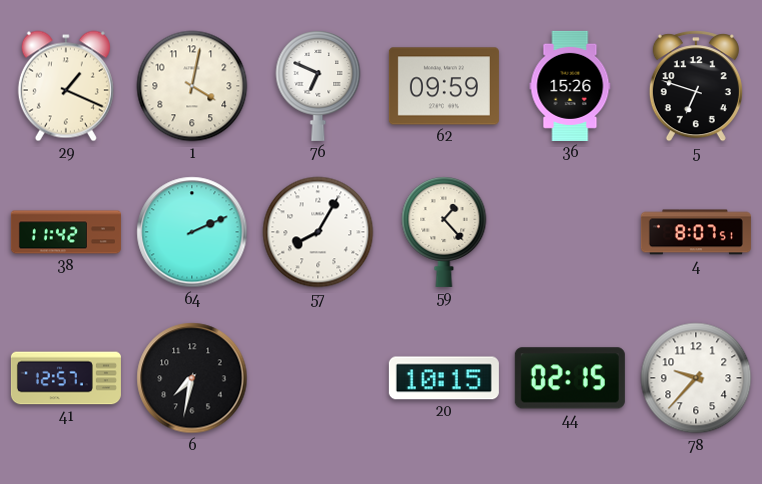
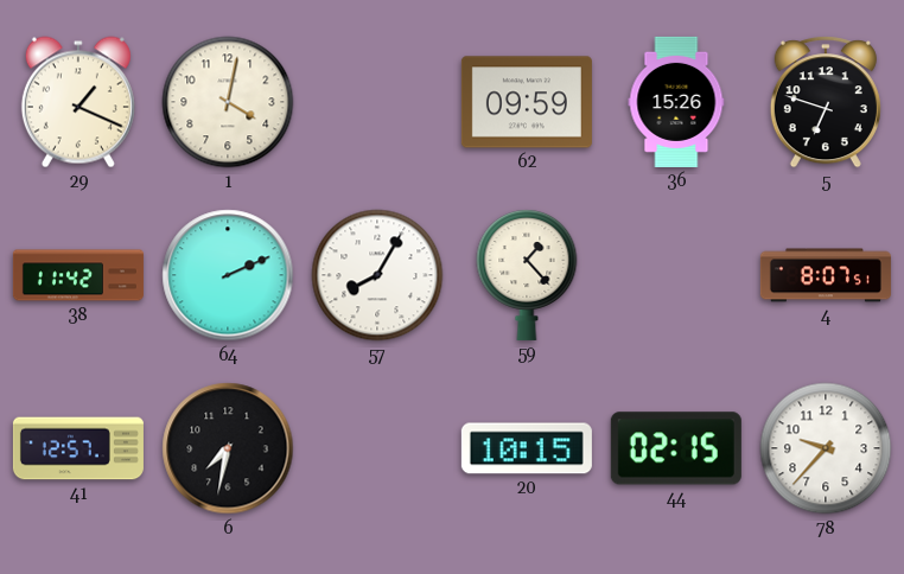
76: 6:49 -> none
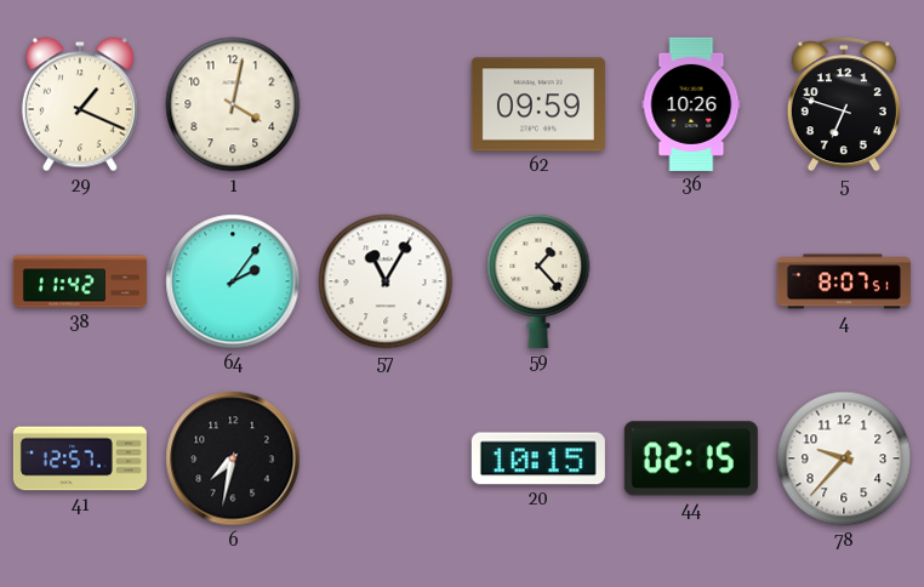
36: 15:26 -> 10:26
64: 2:11 -> 2:06
57: 8:05 -> 11:05
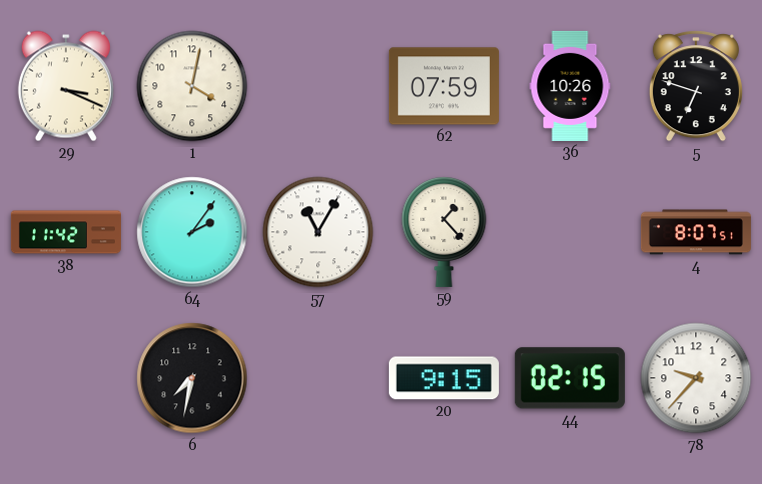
29: 1:19 -> 3:19
62: 09:59 -> 07:59
41: 12:57 -> none
20: 10:15 -> 9:15
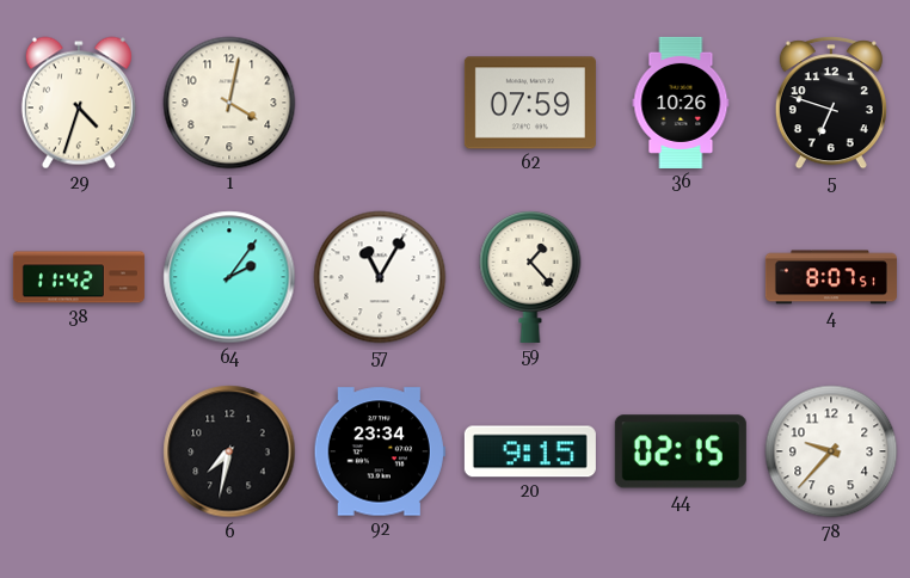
29: 3:19 -> 4:33
92: none -> 23:34
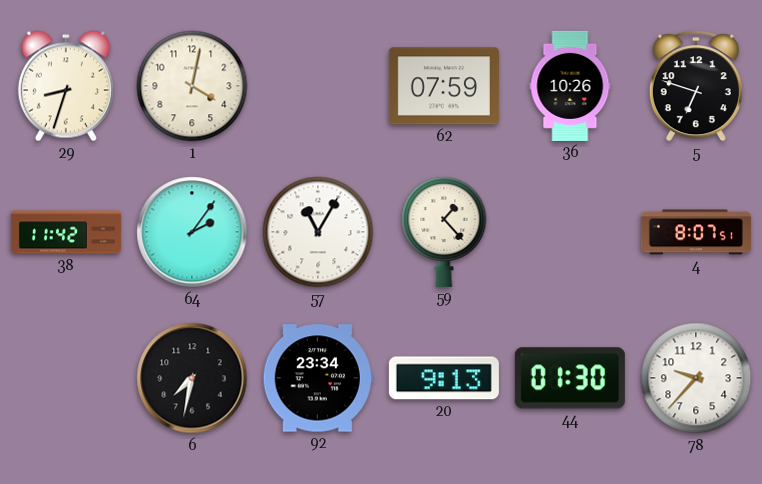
29: 4:33 -> 8:33
20: 9:15 -> 9:13
44: 02:15 -> 01:30
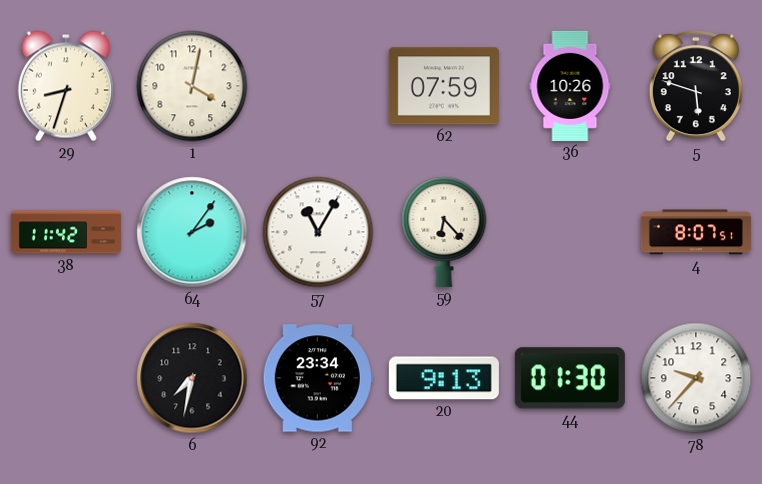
5: 6:48 -> 5:48
59: 1:23 -> 6:23
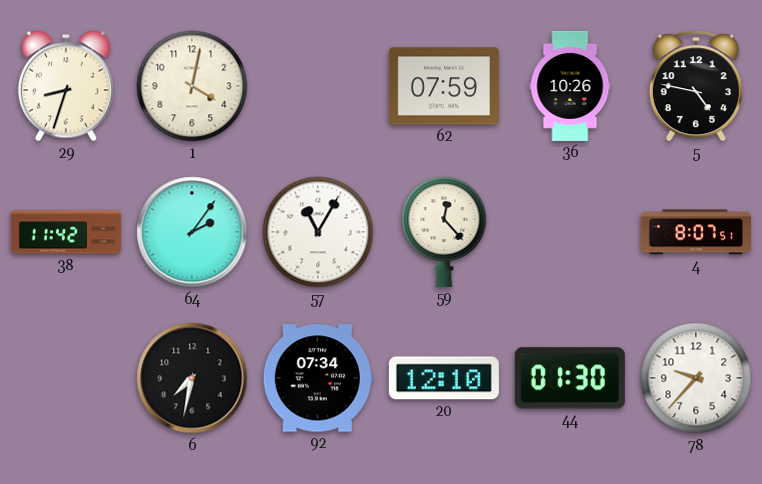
5: 5:48 -> 4:47
59: 6:23 -> 12:23
92: 23:34 -> 07:34
20: 9:13 -> 12:10
